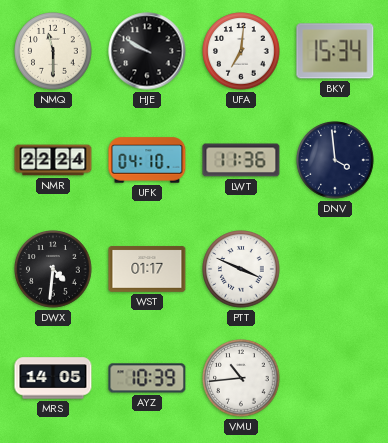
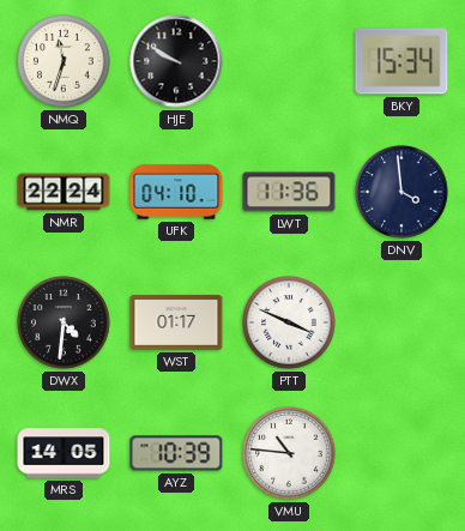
NMQ: 11:30 -> 11:33
UFA: 7:01 -> none
VMU: 10:44 -> 10:46
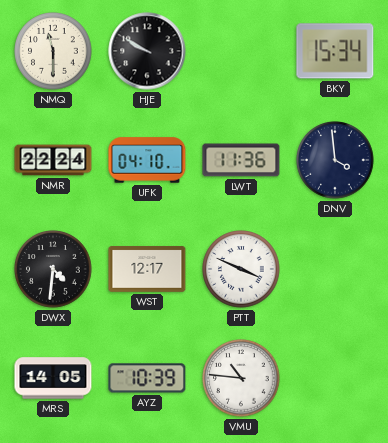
NMQ: 11:33 -> 11:30
WST: 01:17 -> 12:17
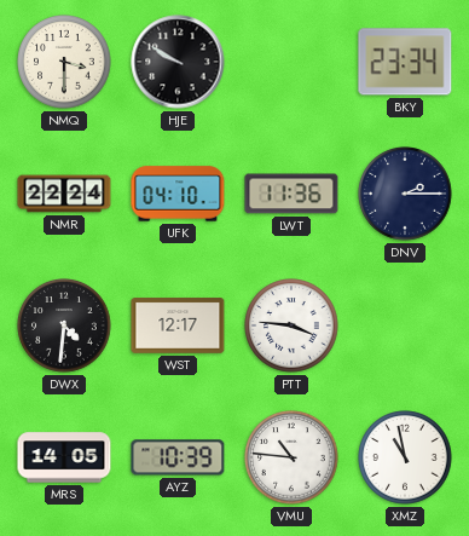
NMQ: 11:30 -> 3:30
BKY: 15:34 -> 23:34
DNV: 3:59 -> 2:15
PTT: 3:49 -> 3:46
XMZ: none -> 10:58
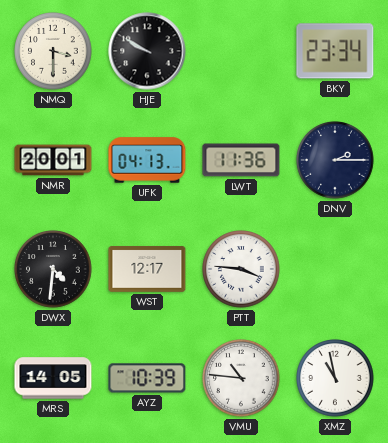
NMR: 22:24 -> 20:01
UFK: 04:10 -> 04:13
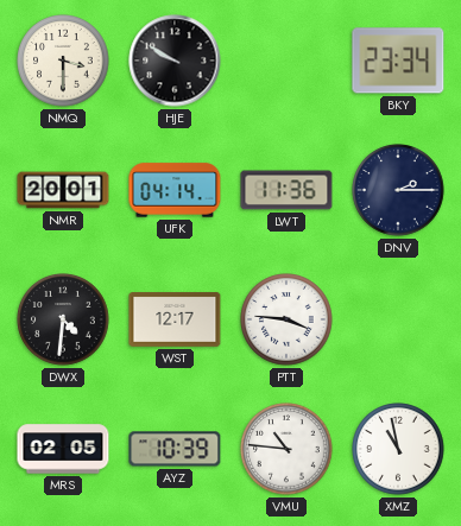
UFK: 04:13 -> 04:14
MRS: 14:05 -> 02:05
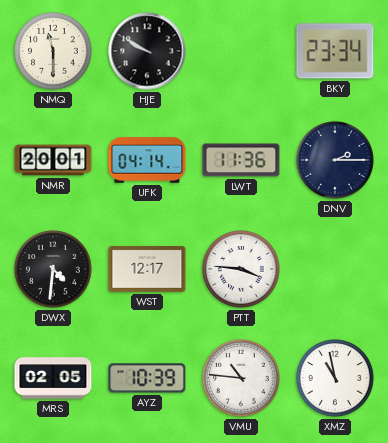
NMQ: 3:30 -> 11:30
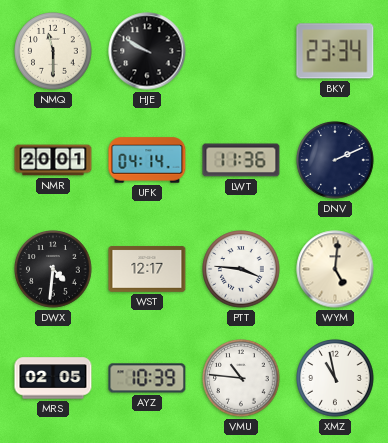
DNV: 2:15 -> 2:11
WYM: none -> 5:01
